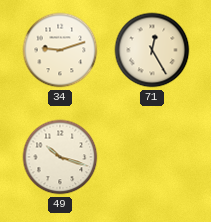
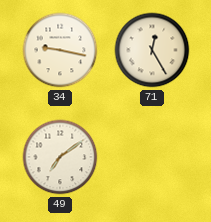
34: 9:12 -> 9:17
49: 10:18 -> 7:09
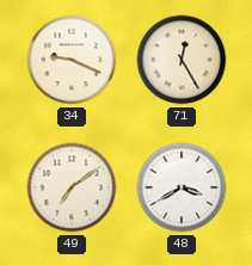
34: 9:17 -> 9:19
48: none -> 3:40
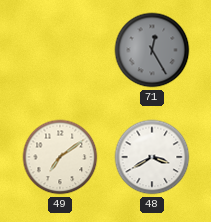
34: 9:19 -> none
71 dial: cream -> grey
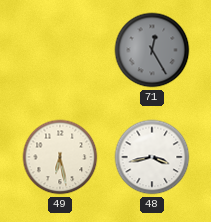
49: 7:09 -> 6:28
48: 3:40 -> 3:43
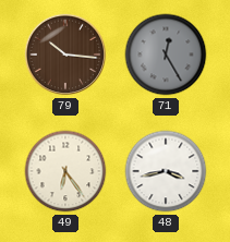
79: none -> 10:16
49: 6:28 -> 6:24
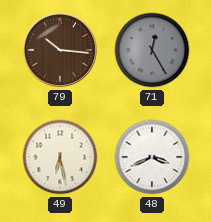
49: 6:24 -> 6:28
48: 3:43 -> 3:41
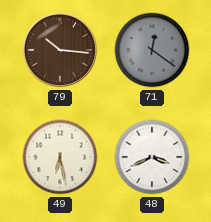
71: 12:25 -> 12:21
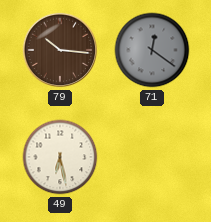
48: 3:41 -> none
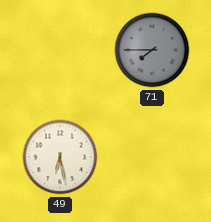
79: 10:16 -> none
71: 12:21 -> 7:45
